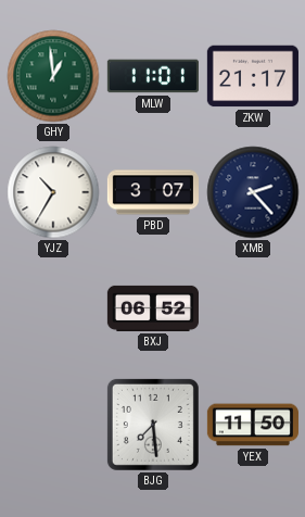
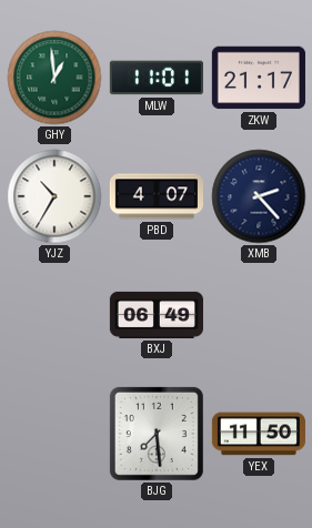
PBD: 3:07 -> 4:07
BXJ: 06:52 -> 06:49
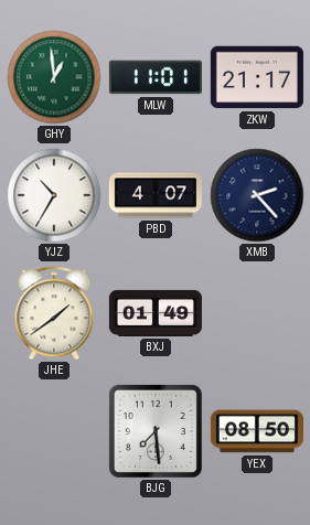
JHE: none -> 1:39
BXJ: 06:49 -> 01:49
YEX: 11:50 -> 08:50
